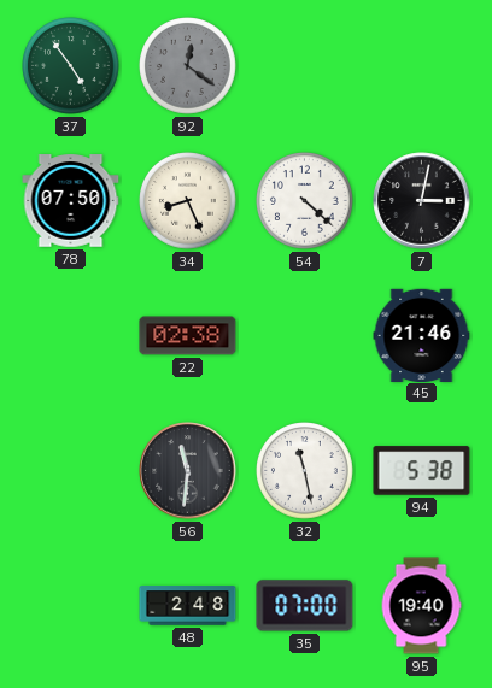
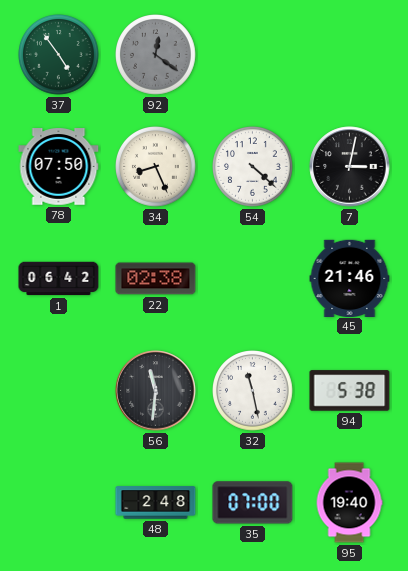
1: none -> 06:42
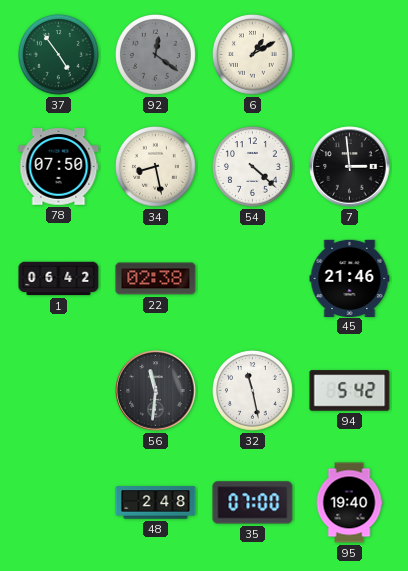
6: none -> 1:10
34: 8:26 -> 8:28
7: 3:02 -> 2:59
94: 5:38 -> 5:42
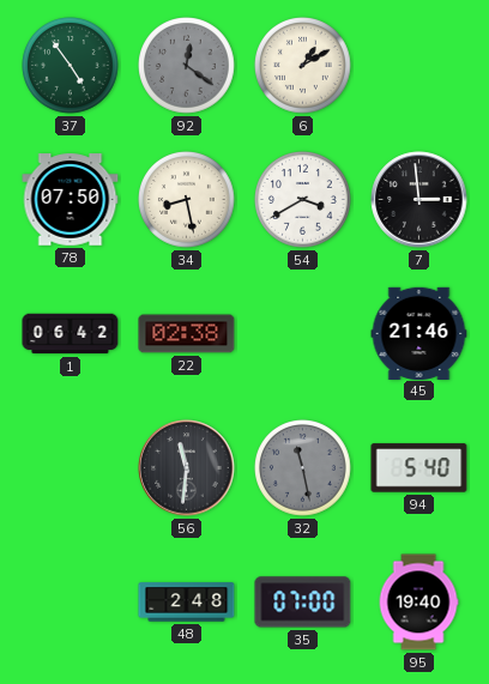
54: 4:22 -> 3:40
32 dial: white -> grey
94: 5:42 -> 5:40
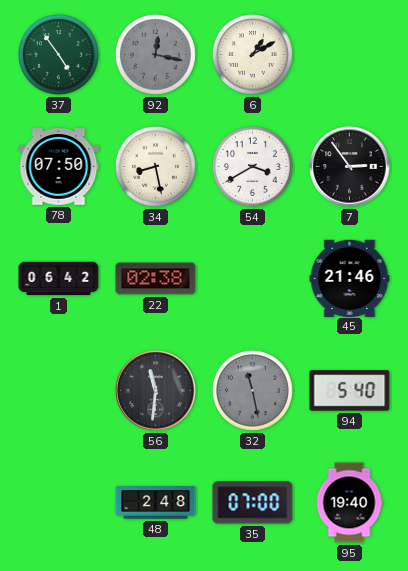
92: 12:21 -> 12:17
7: 2:59 -> 2:54
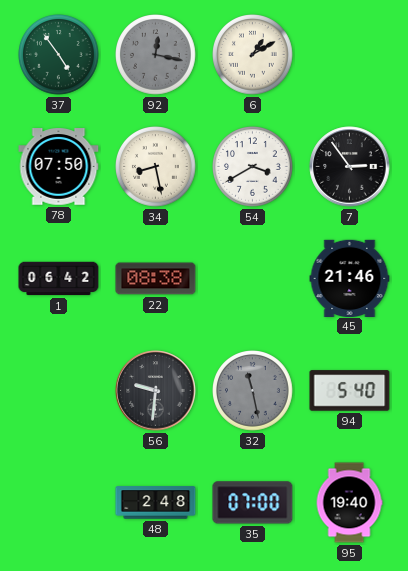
22: 02:38 -> 08:38
56: 11:31 -> 9:31
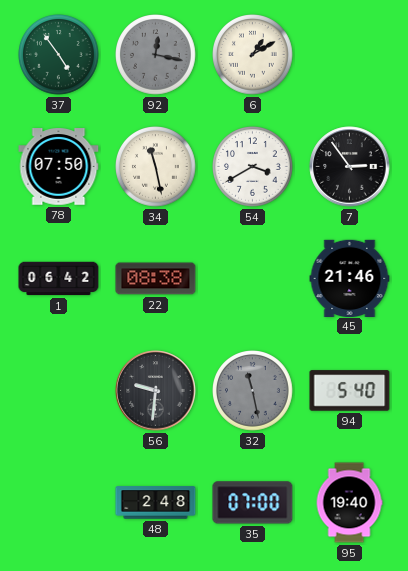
34: 8:28 -> 11:28
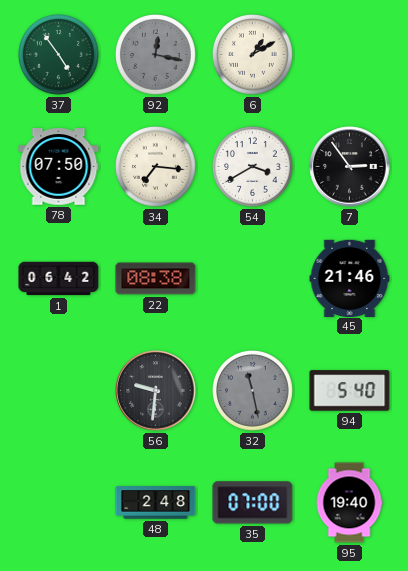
34: 11:28 -> 7:16
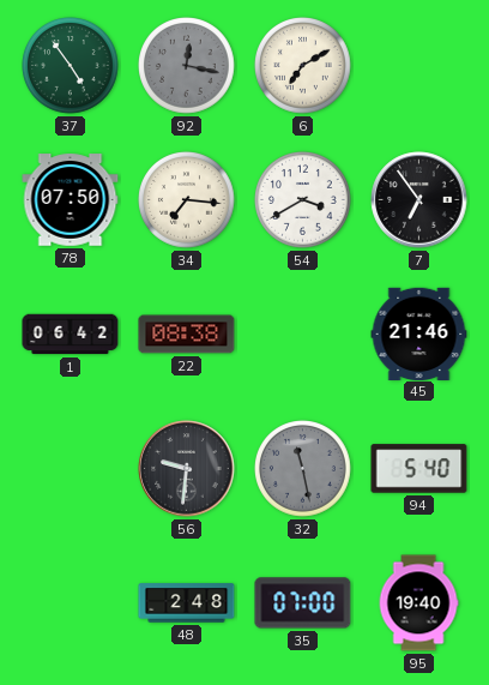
6: 1:10 -> 7:10
7: 2:54 -> 6:54
